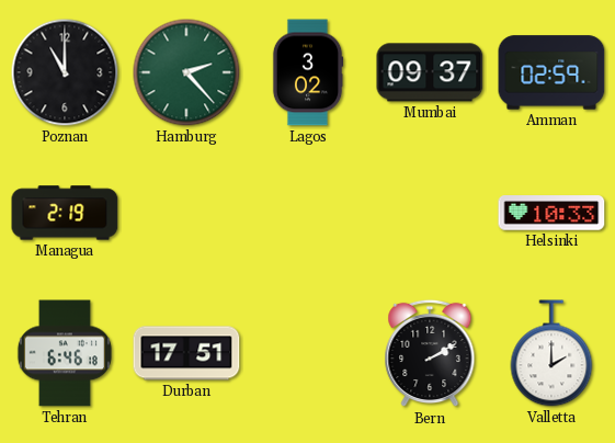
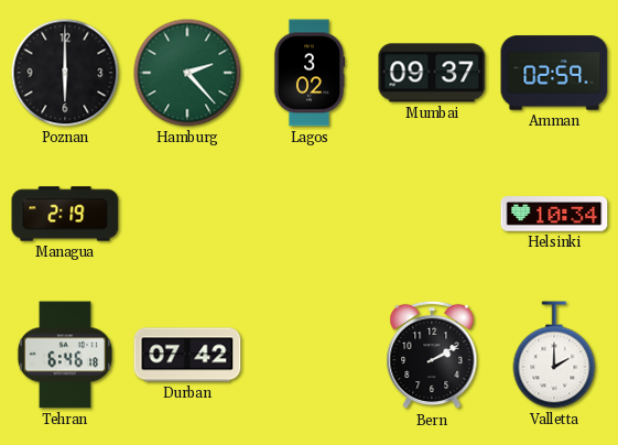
Poznan: 11:00 -> 6:00
Helsinki: 10:33 -> 10:34
Durban: 17:51 -> 07:42
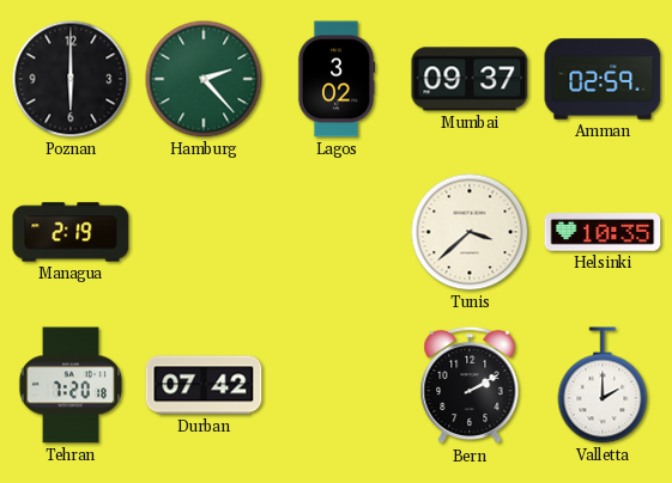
Tunis: none -> 3:38
Helsinki: 10:34 -> 10:35
Tehran: 6:46 -> 7:20
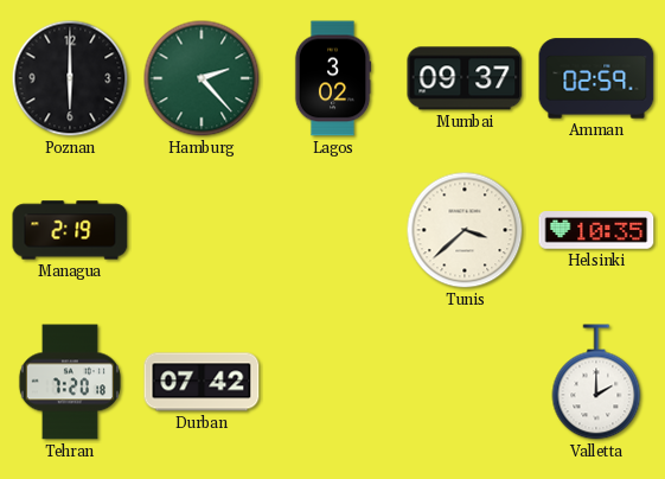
Bern: 2:10 -> none
